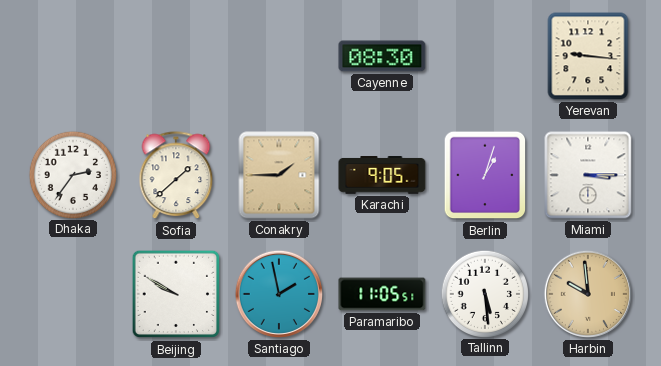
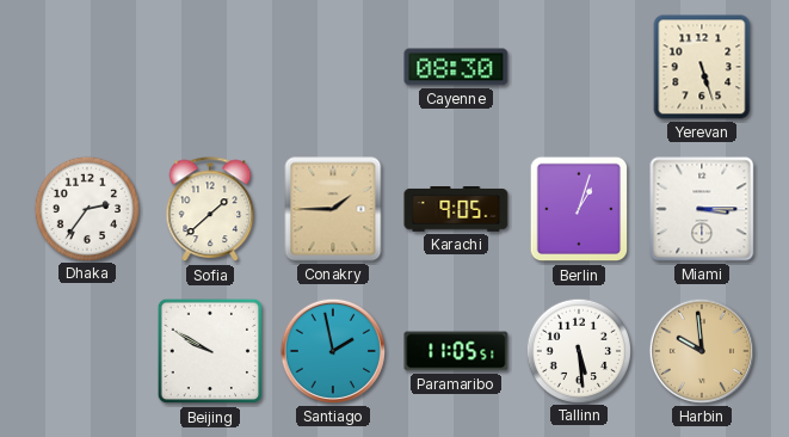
Yerevan: 9:16 -> 5:27
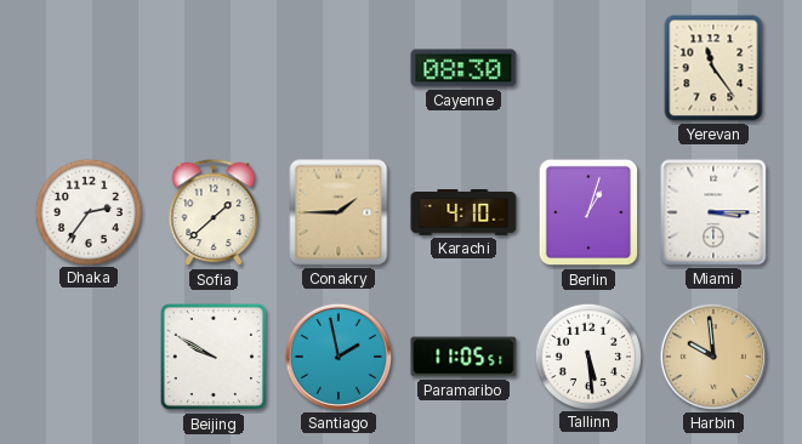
Yerevan: 5:27 -> 11:24
Karachi: 9:05 -> 4:10
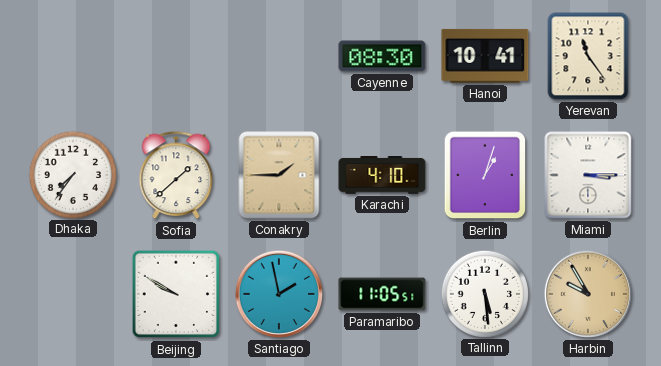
Hanoi: none -> 10:41
Dhaka: 2:36 -> 7:36
Harbin: 9:59 -> 9:55
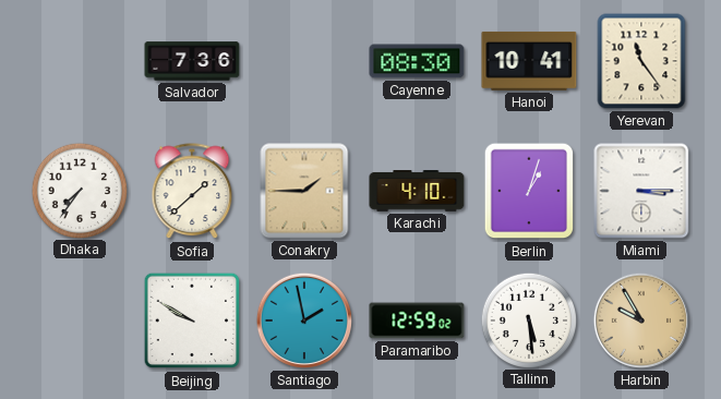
Salvador: none -> 7:36
Paramaribo: 11:05 -> 12:59
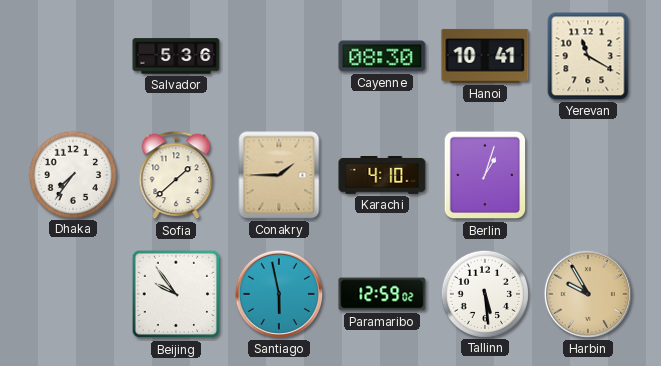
Salvador: 7:36 -> 5:36
Yerevan: 11:24 -> 11:20
Miami: 3:15 -> none
Beijing: 9:50 -> 9:54
Santiago: 1:58 -> 5:58
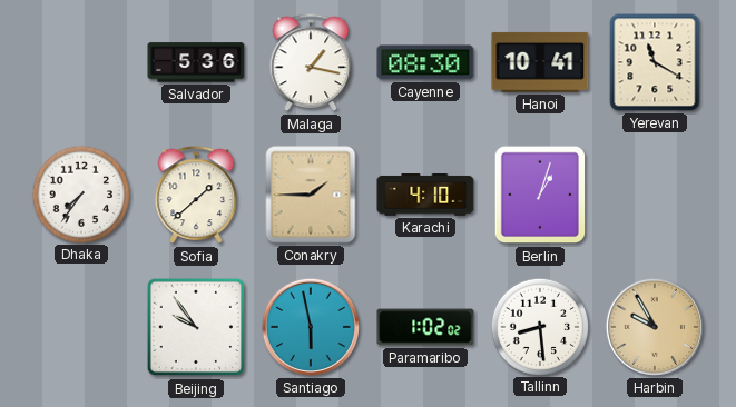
Malaga: none -> 1:17
Paramaribo: 12:59 -> 1:02
Tallinn: 5:29 -> 8:29
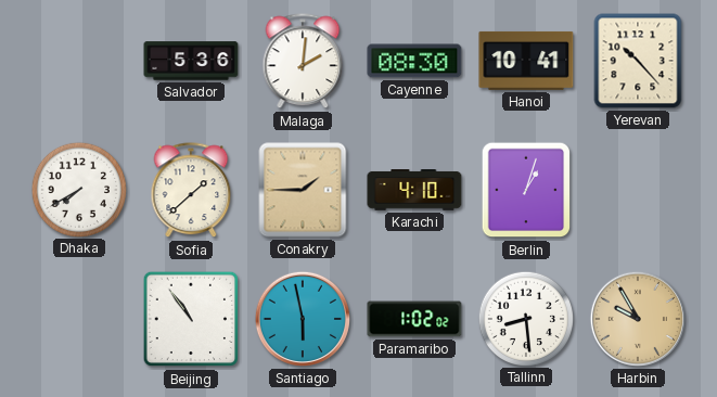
Malaga: 1:17 -> 2:01
Yerevan: 11:20 -> 10:23
Dhaka: 7:36 -> 7:40
Beijing: 9:54 -> 10:54
